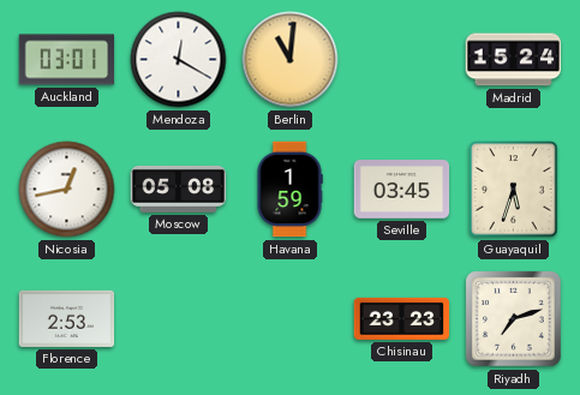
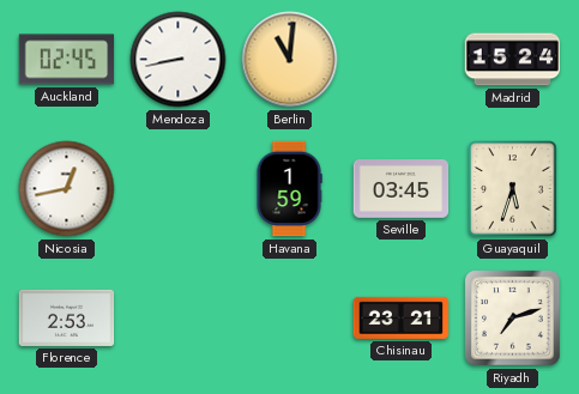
Auckland: 03:01 -> 02:45
Mendoza: 12:20 -> 8:43
Moscow: 05:08 -> none
Chisinau: 23:23 -> 23:21
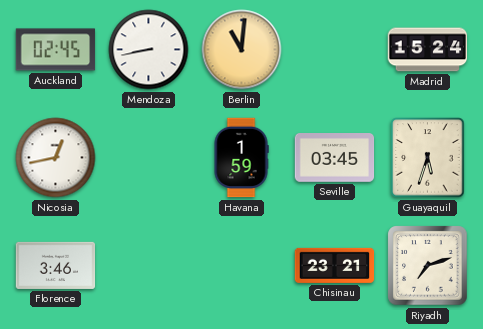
Florence: 2:53 -> 3:46
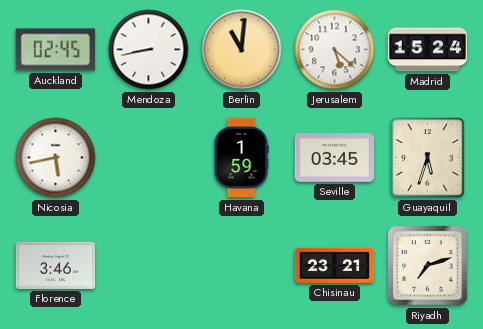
Jerusalem: none -> 5:22
Nicosia: 12:43 -> 5:43
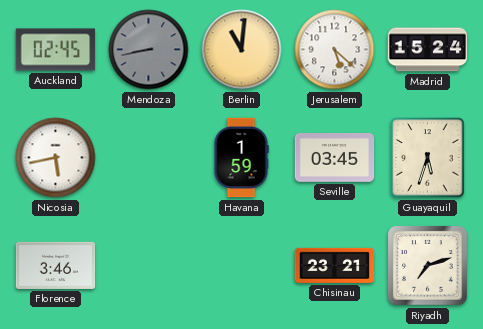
Mendoza dial: white -> grey
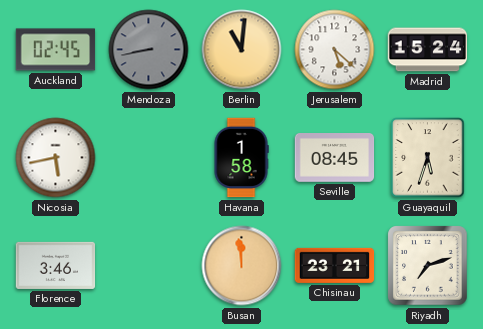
Havana: 1:59 -> 1:58
Seville: 03:45 -> 08:45
Busan: none -> 11:59
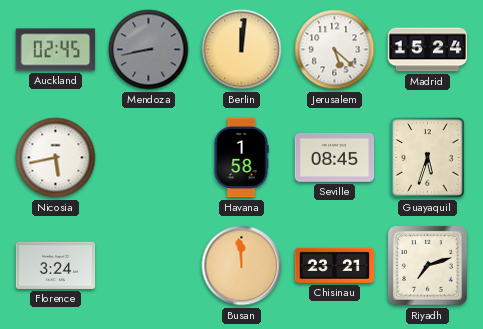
Berlin: 11:01 -> 12:01
Florence: 3:46 -> 3:24
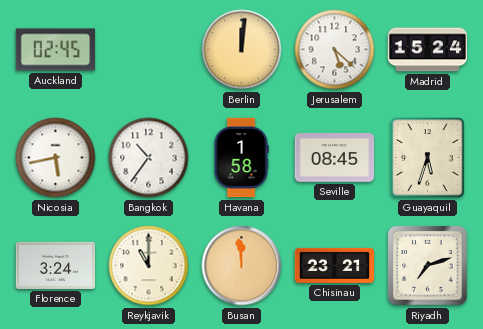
Mendoza: 8:43 -> none
Bangkok: none -> 10:36
Reykjavik: none -> 11:00
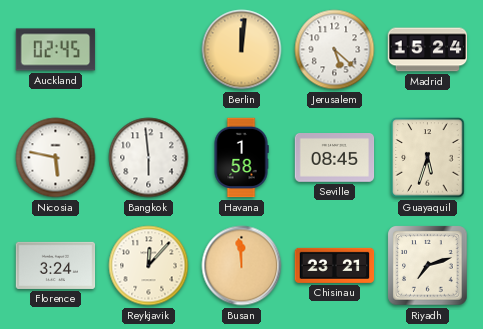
Nicosia: 5:43 -> 5:47
Bangkok: 10:36 -> 5:59
Reykjavik: 11:00 -> 12:07
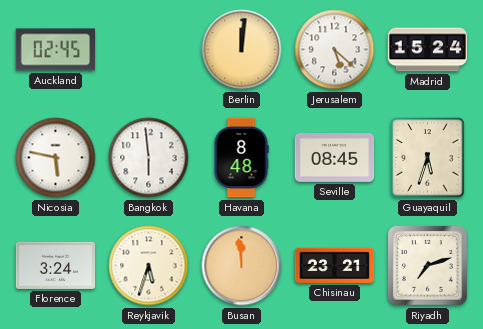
Havana: 1:58 -> 8:48
Reykjavik: 12:07 -> 5:33
